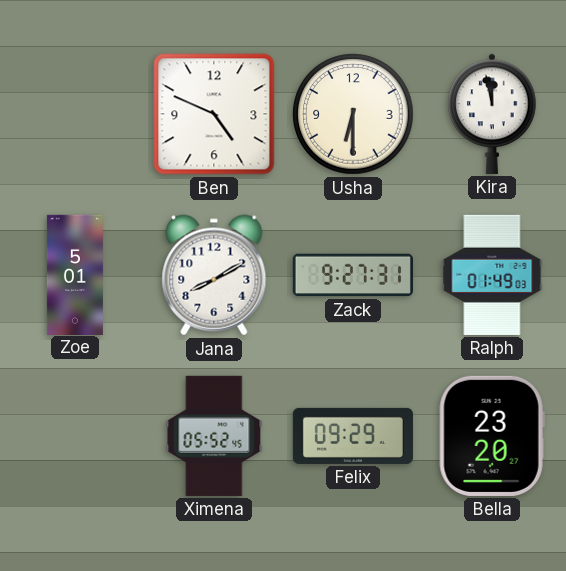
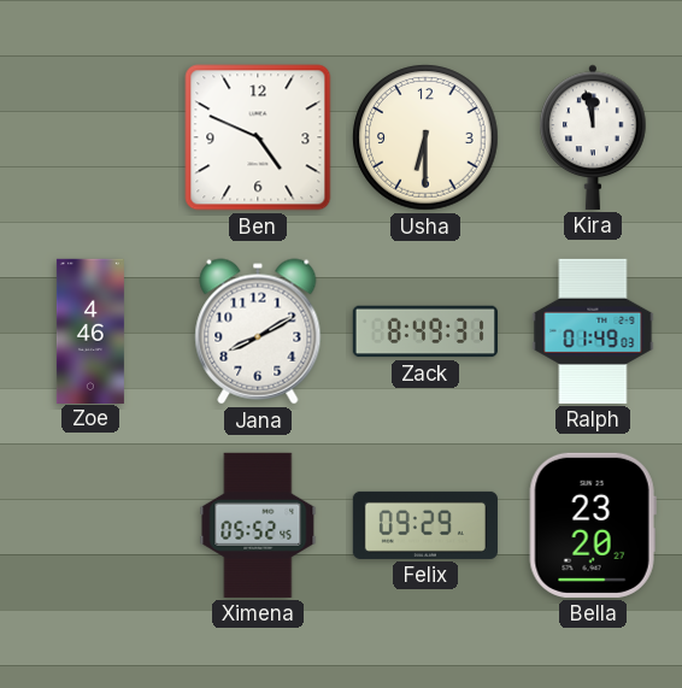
Zoe: 5:01 -> 4:46
Zack: 9:27 -> 8:49
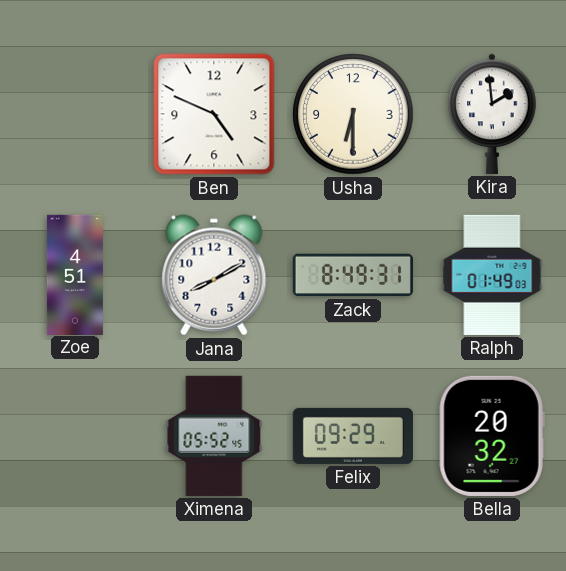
Kira: 11:58 -> 1:59
Zoe: 4:46 -> 4:51
Bella: 23:20 -> 20:32
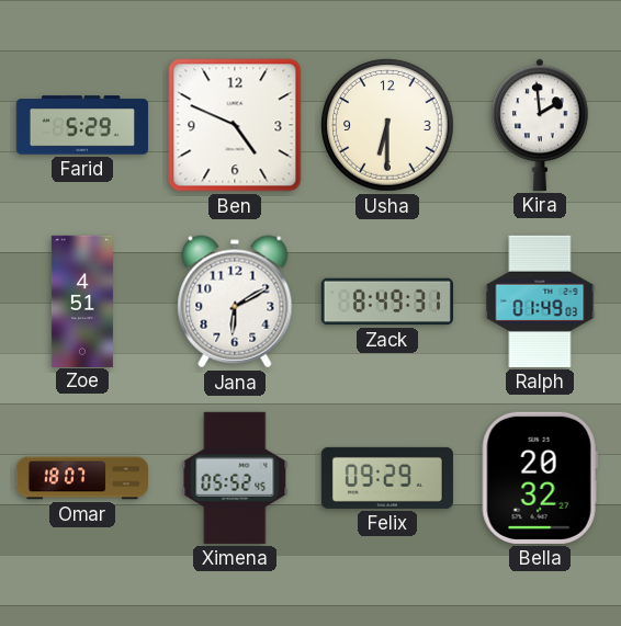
Farid: none -> 5:29
Jana: 8:10 -> 6:10
Omar: none -> 18:07
